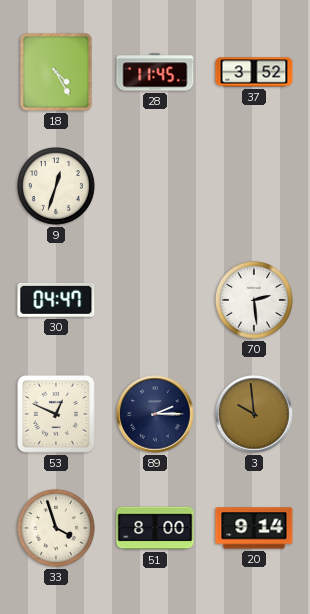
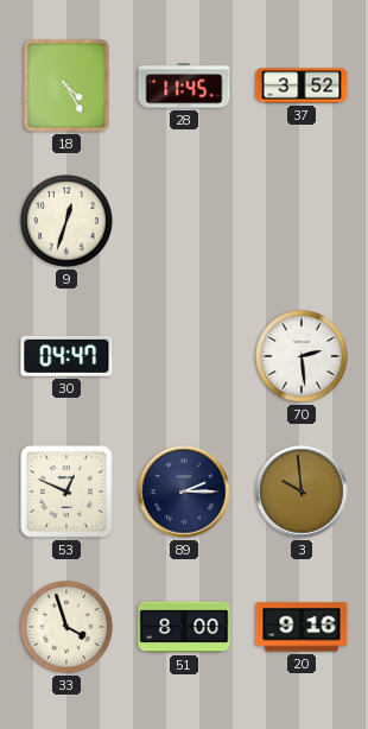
20: 9:14 -> 9:16
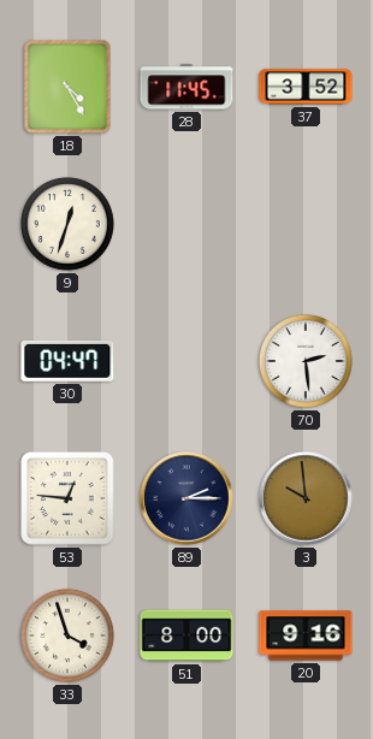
53: 12:49 -> 12:46
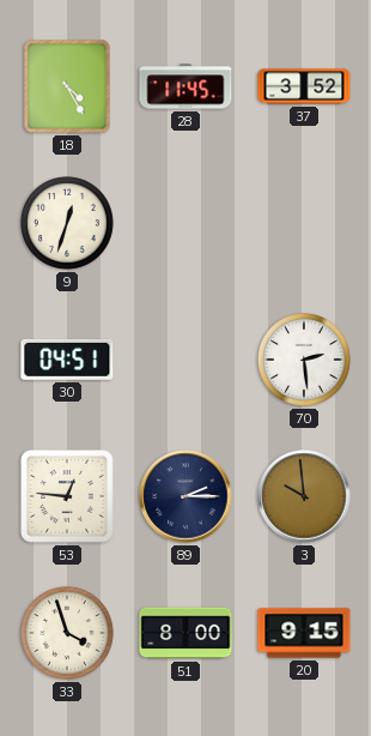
30: 04:47 -> 04:51
20: 9:16 -> 9:15
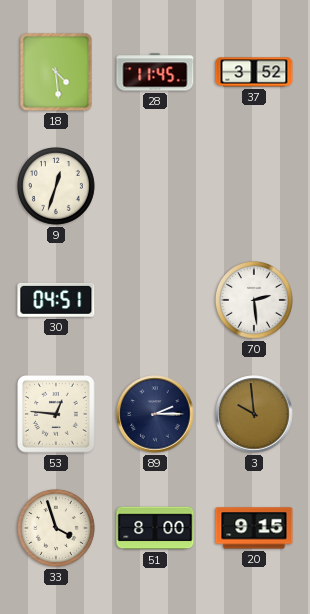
18: 4:25 -> 4:29
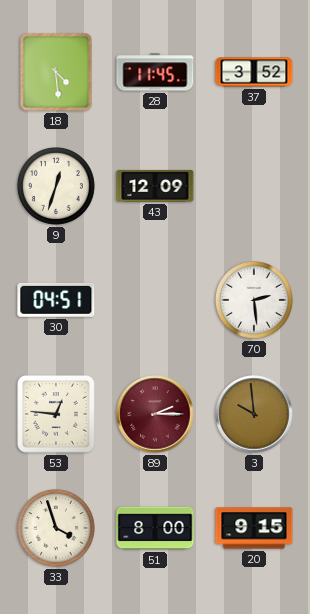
43: none -> 12:09
89 dial: navy -> burgundy
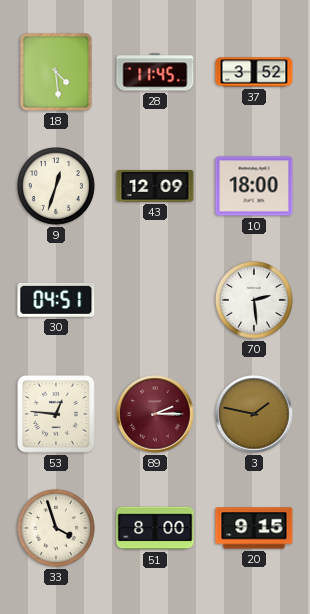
10: none -> 18:00
3: 9:59 -> 1:47
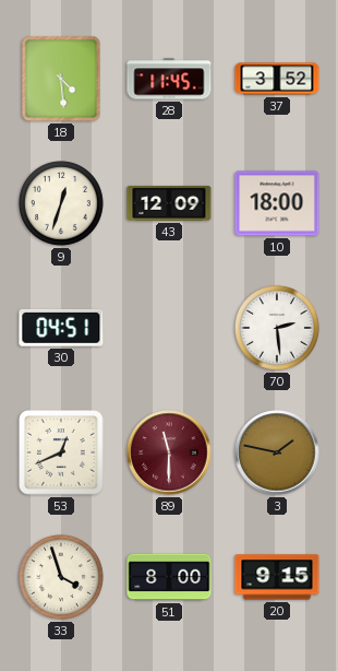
53: 12:46 -> 12:41
89: 2:15 -> 11:30
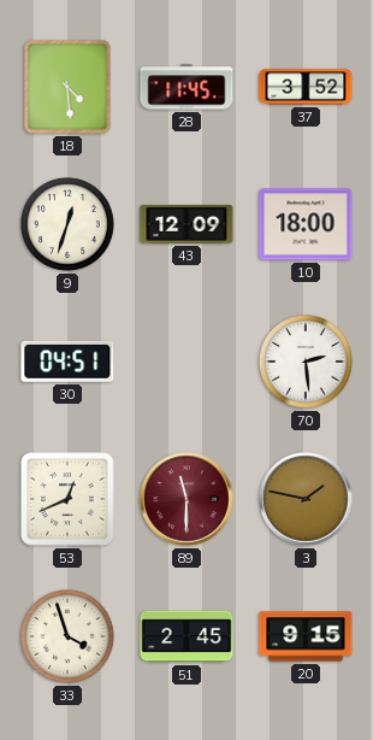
51: 8:00 -> 2:45
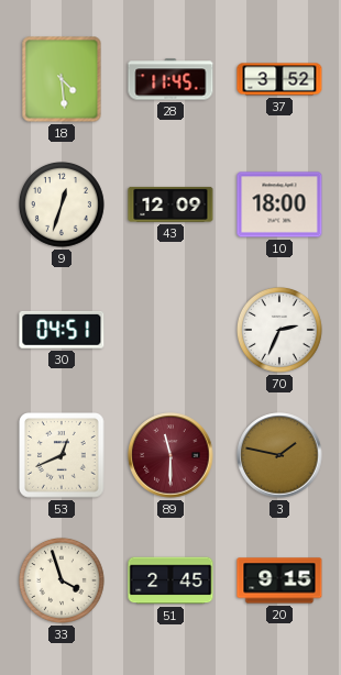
70: 2:29 -> 2:34
